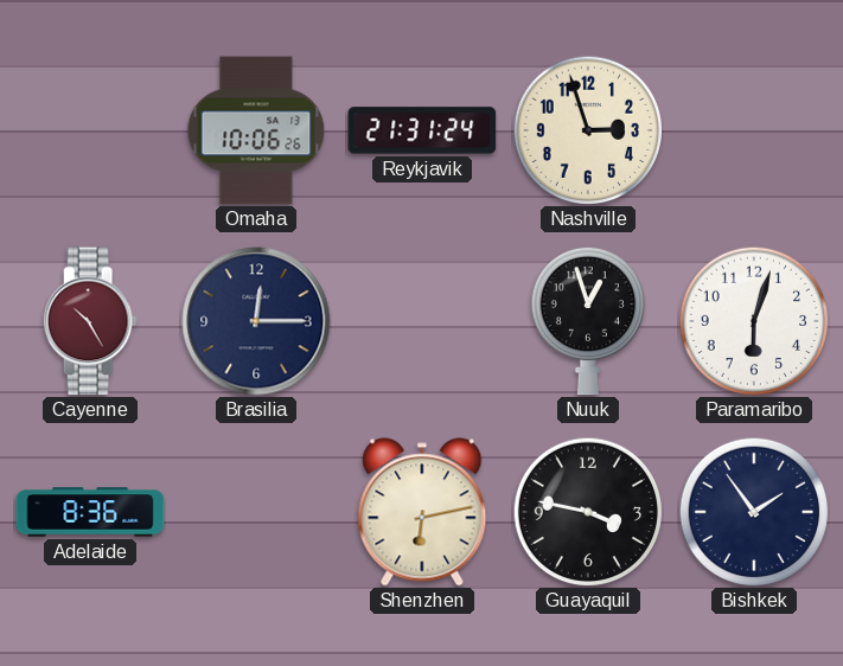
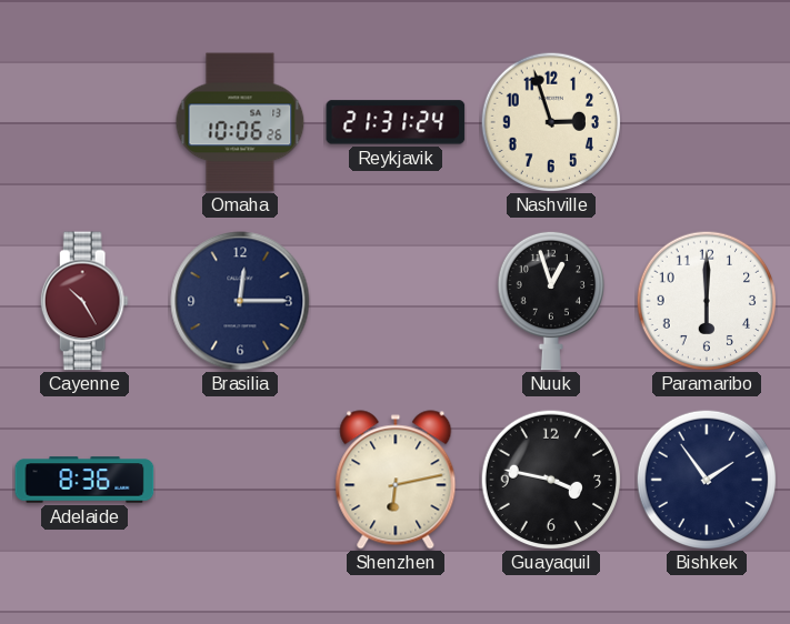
Paramaribo: 6:03 -> 6:00
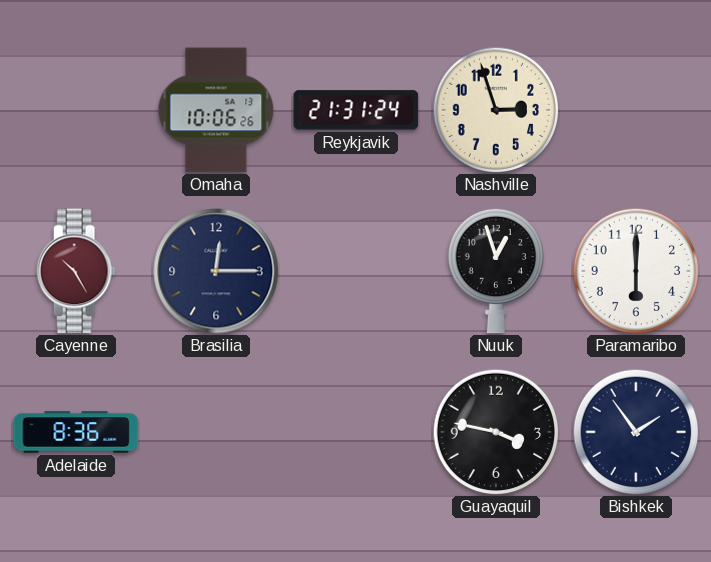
Shenzhen: 6:13 -> none
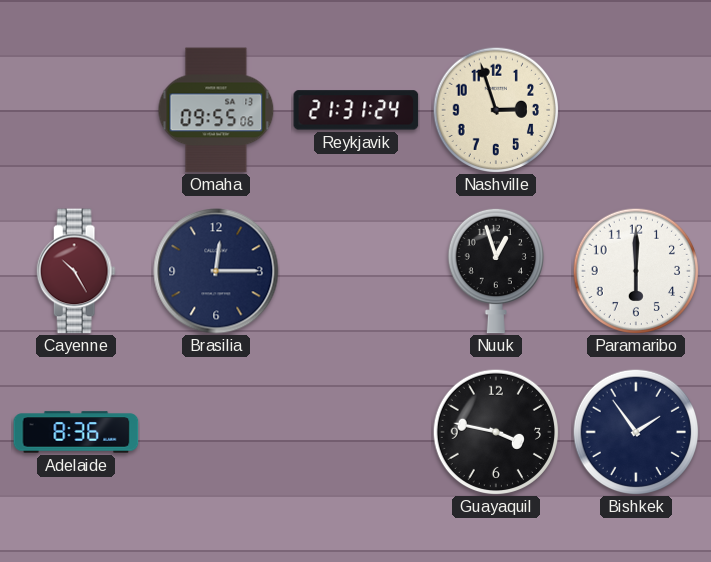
Omaha: 10:06 -> 09:55
